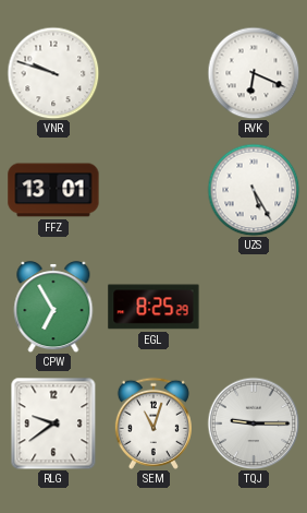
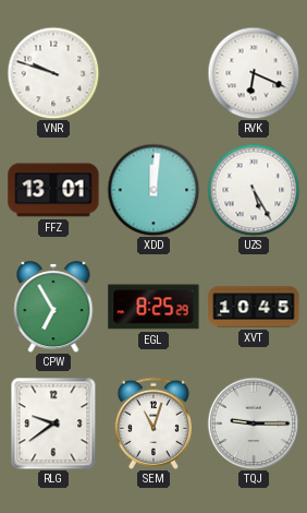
XDD: none -> 12:01
XVT: none -> 10:45
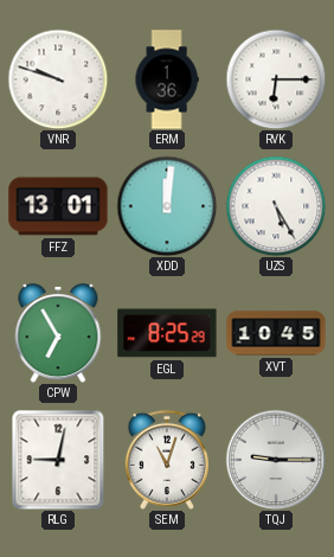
ERM: none -> 1:36
RVK: 6:19 -> 6:15
RLG: 9:39 -> 9:02
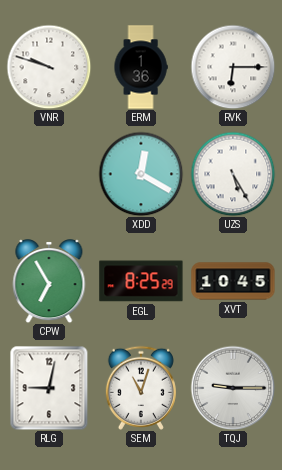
FFZ: 13:01 -> none
XDD: 12:01 -> 12:20
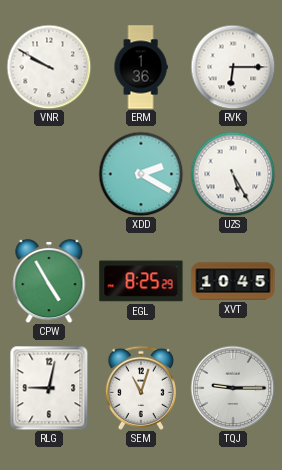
VNR: 9:48 -> 9:50
XDD: 12:20 -> 2:20
CPW: 6:55 -> 4:55
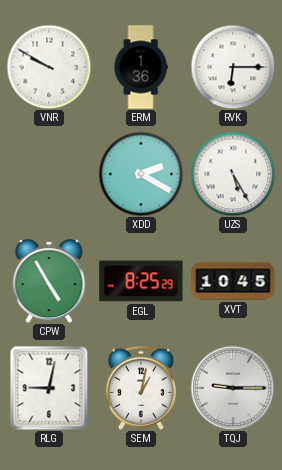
SEM: 11:03 -> 1:02
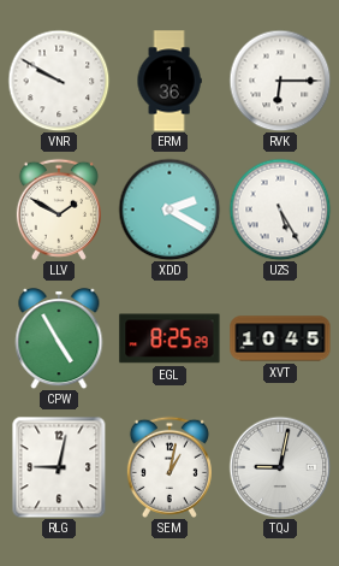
LLV: none -> 1:50
TQJ: 9:15 -> 9:02
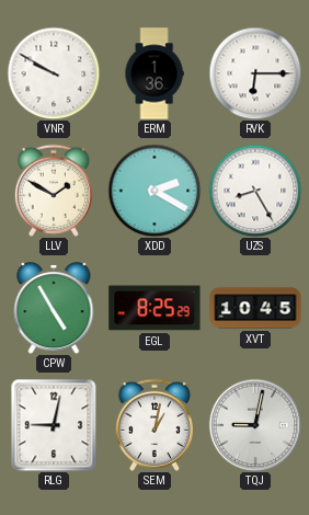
UZS: 5:25 -> 8:25
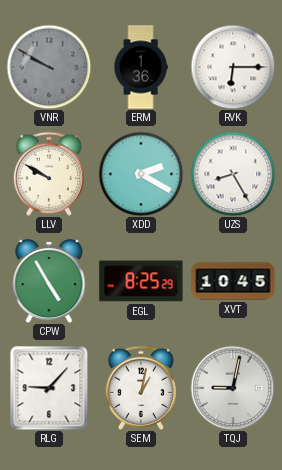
VNR dial: white -> grey
LLV: 1:50 -> 9:50
RLG: 9:02 -> 9:07
